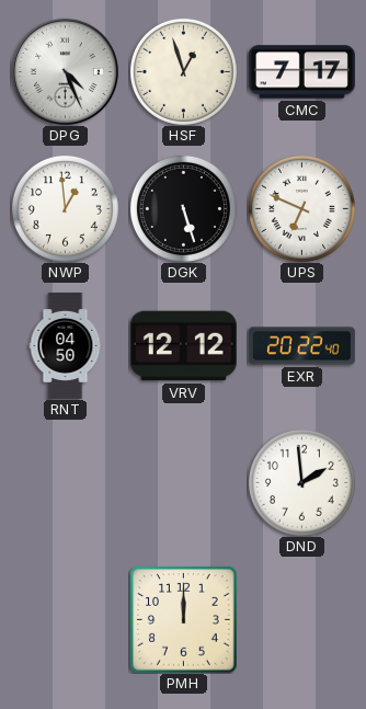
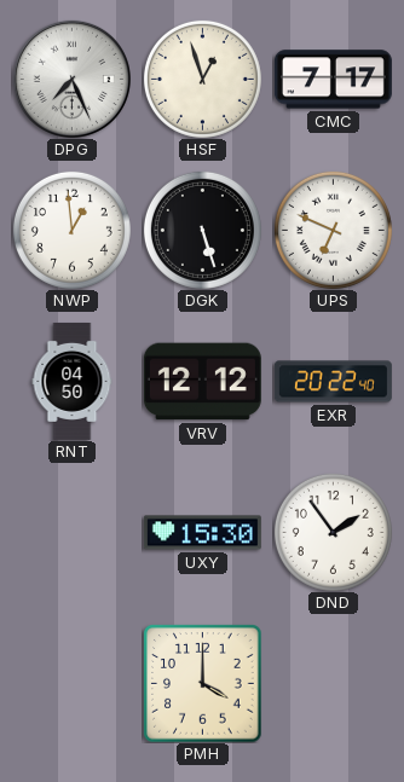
DPG: 4:26 -> 7:26
UXY: none -> 15:30
DND: 1:59 -> 1:54
PMH: 12:00 -> 4:00
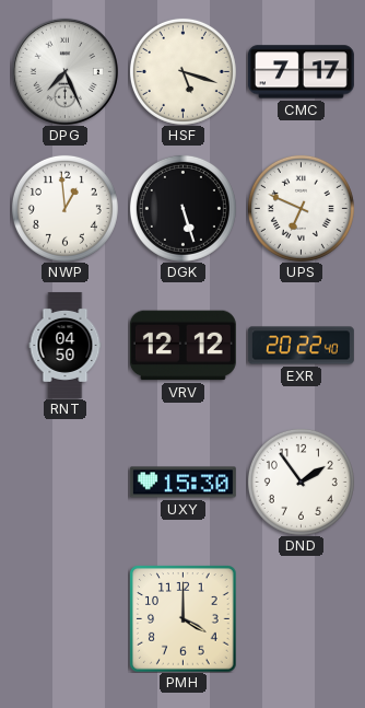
HSF: 12:57 -> 5:18
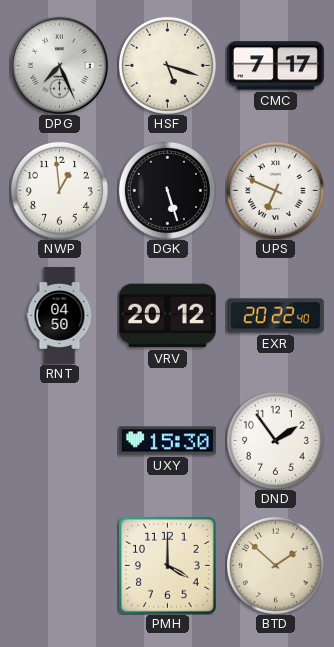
VRV: 12:12 -> 20:12
BTD: none -> 1:52
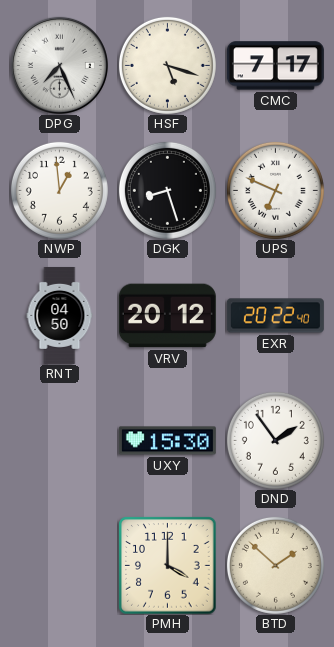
DGK: 5:27 -> 8:27
